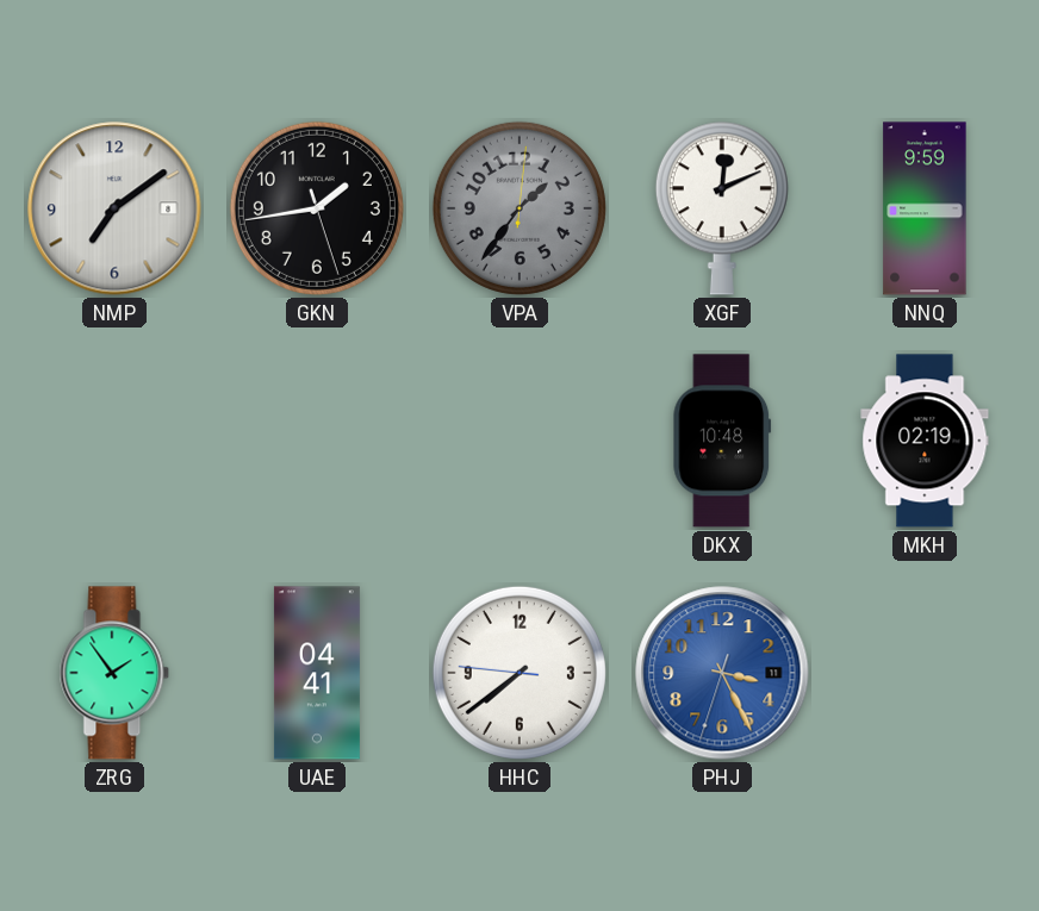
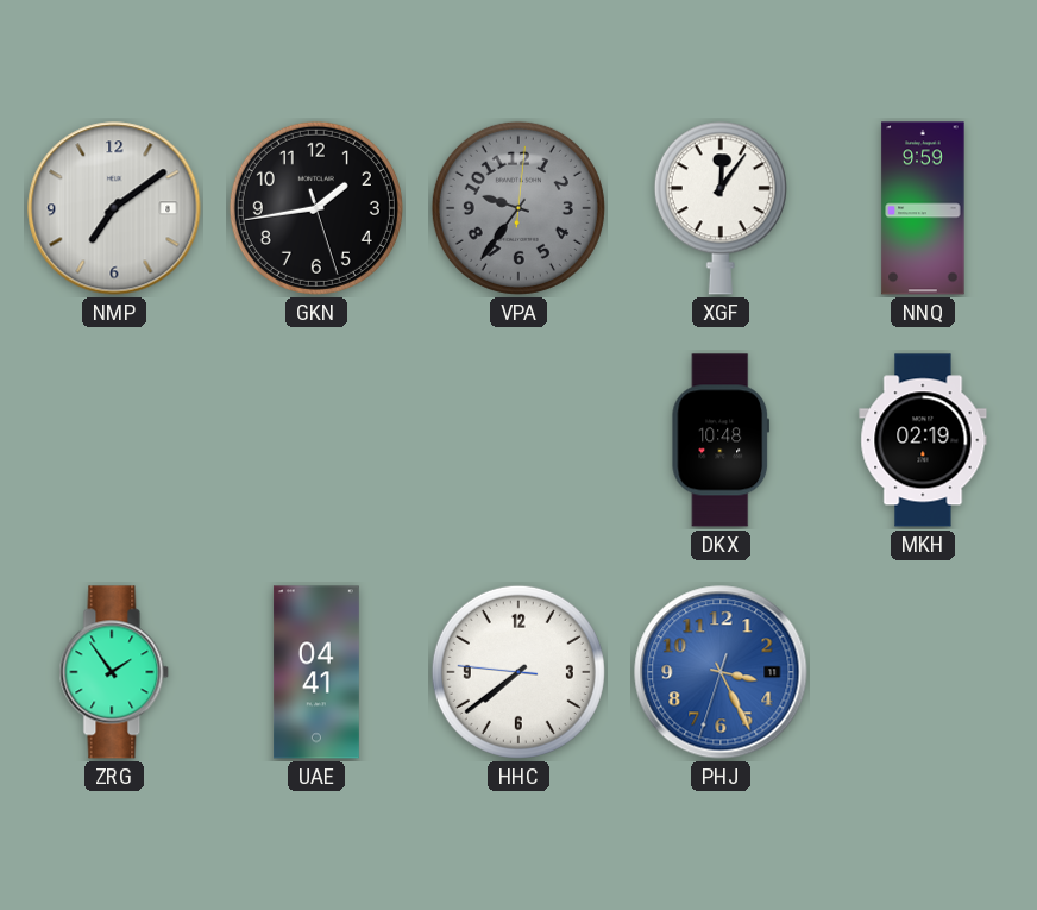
VPA: 1:36 -> 9:36
XGF: 12:11 -> 12:06
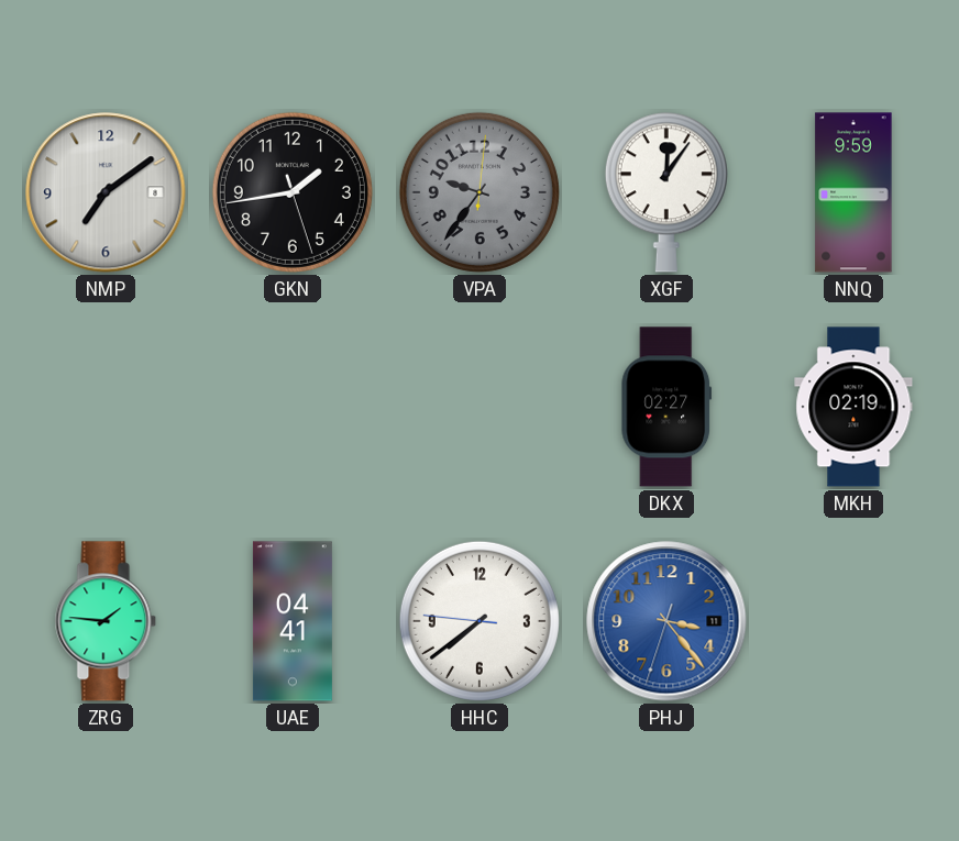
DKX: 10:48 -> 02:27
ZRG: 1:54 -> 1:46
PHJ: 3:25 -> 3:23
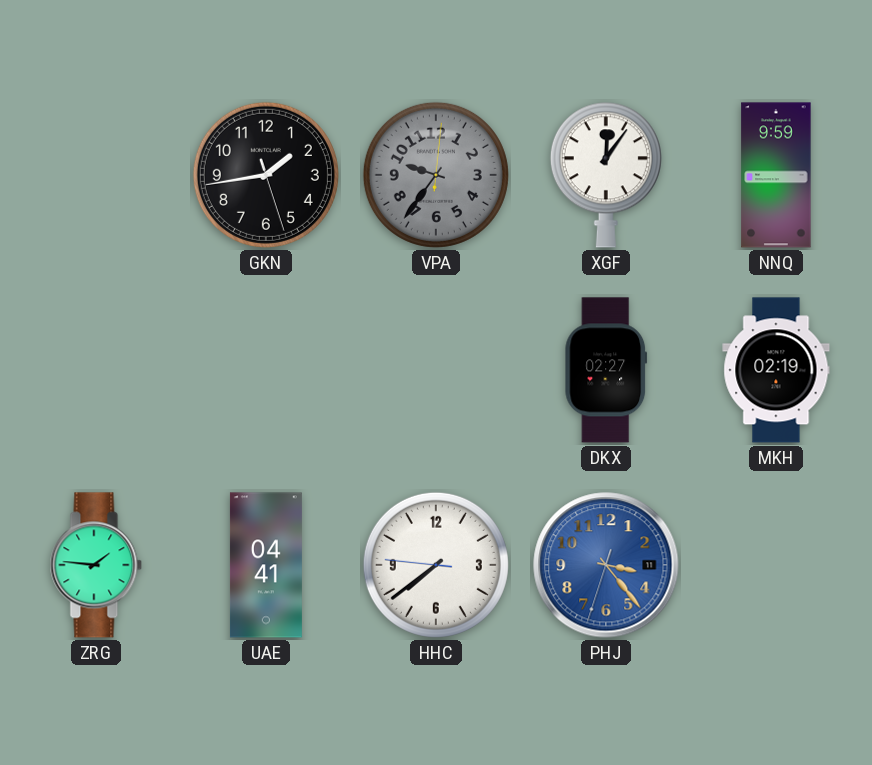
NMP: 7:09 -> none
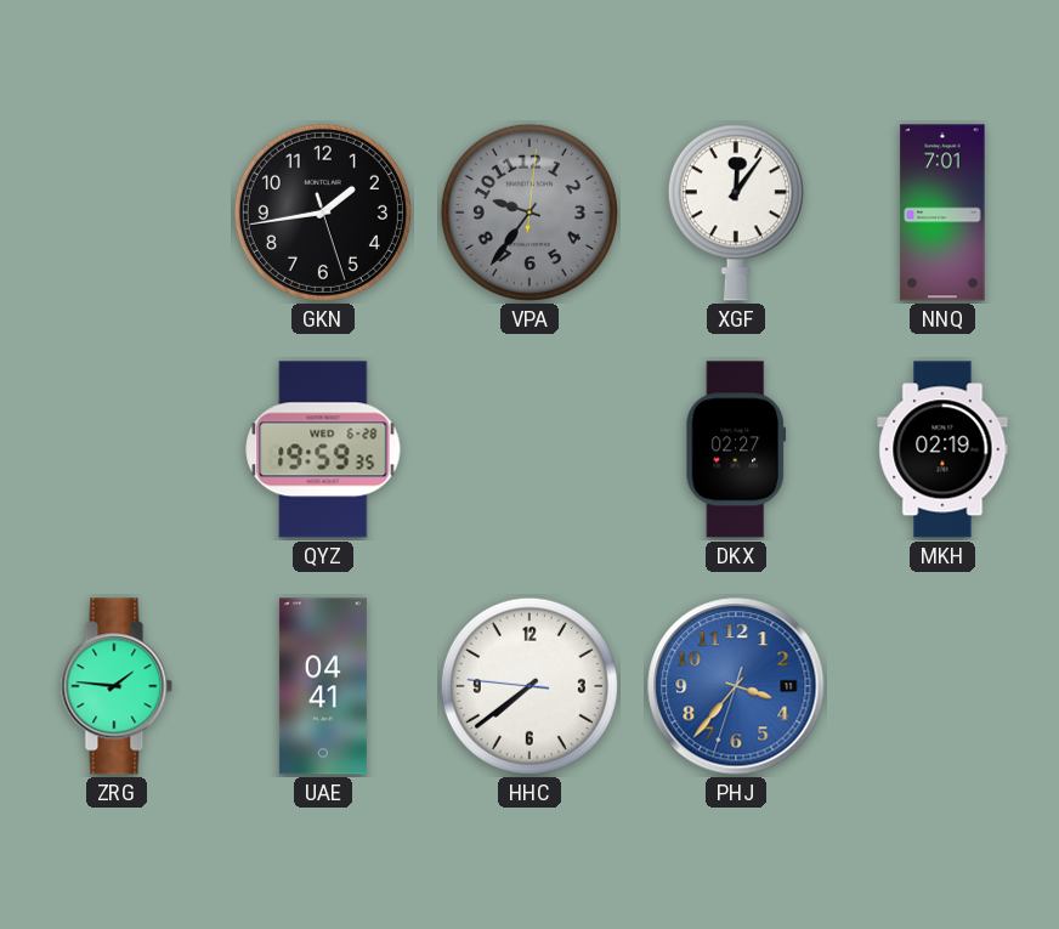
NNQ: 9:59 -> 7:01
QYZ: none -> 19:59
PHJ: 3:23 -> 3:36
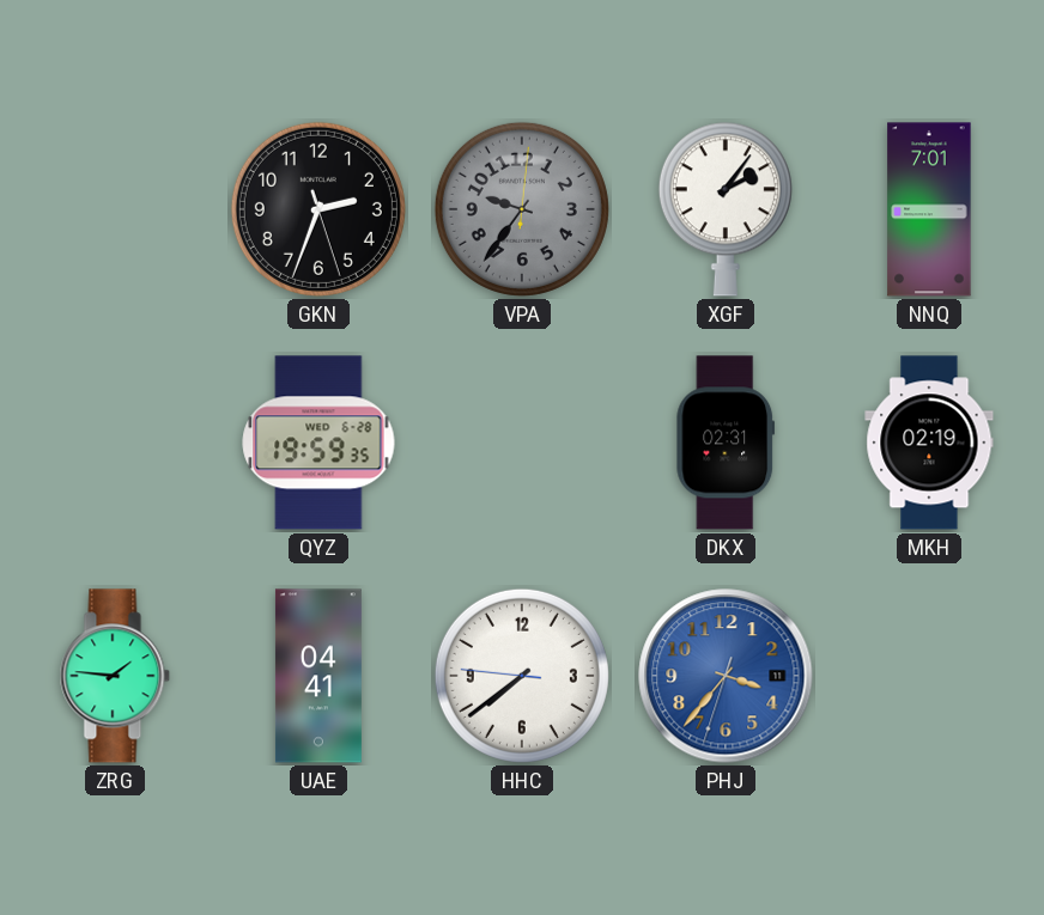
GKN: 1:43 -> 2:33
XGF: 12:06 -> 2:06
DKX: 02:27 -> 02:31
